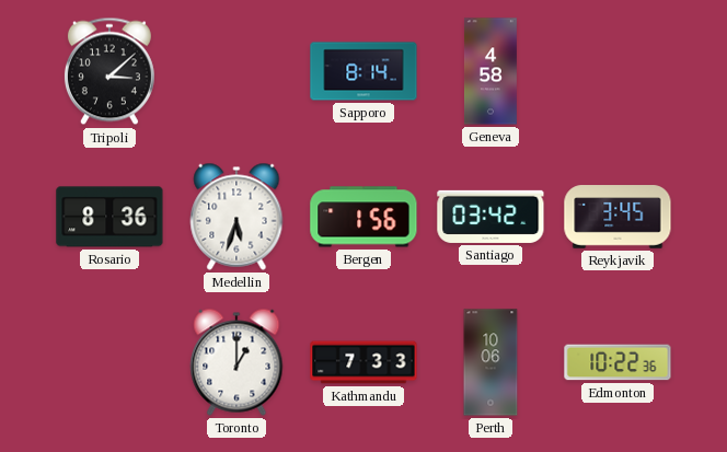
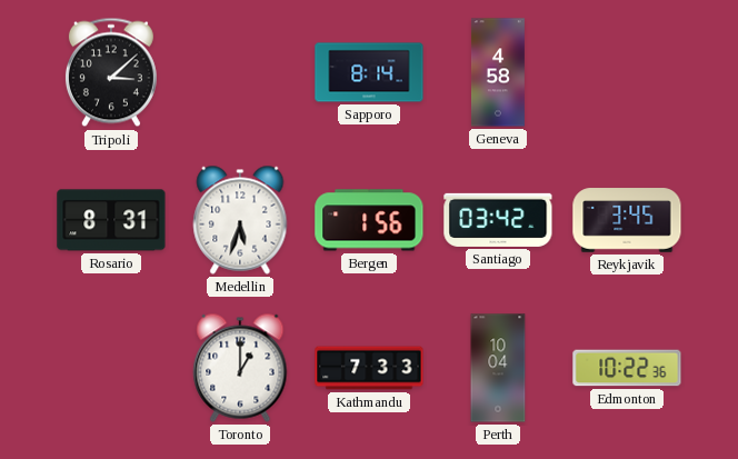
Rosario: 8:36 -> 8:31
Perth: 10:06 -> 10:04
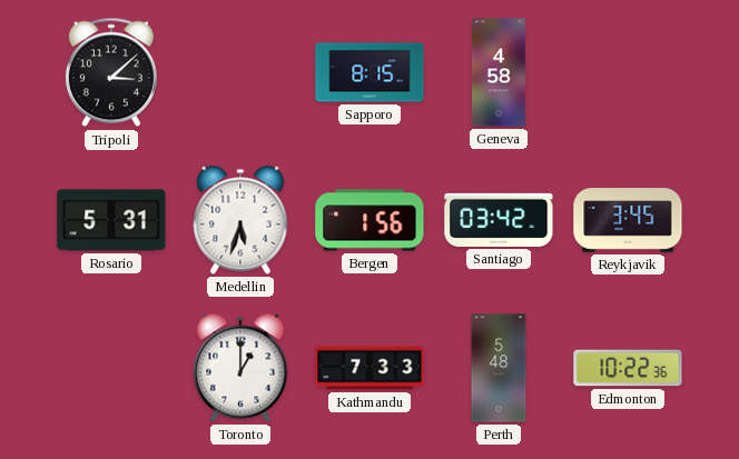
Sapporo: 8:14 -> 8:15
Rosario: 8:31 -> 5:31
Perth: 10:04 -> 5:48
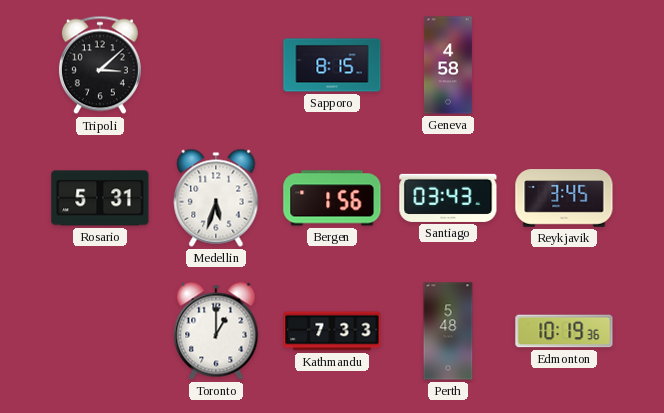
Santiago: 03:42 -> 03:43
Edmonton: 10:22 -> 10:19
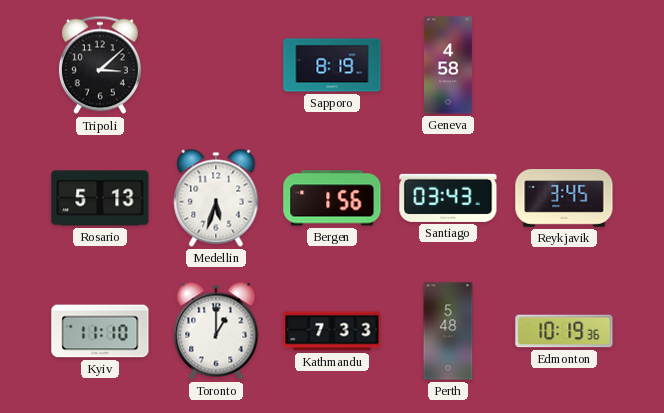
Sapporo: 8:15 -> 8:19
Rosario: 5:31 -> 5:13
Kyiv: none -> 11:10
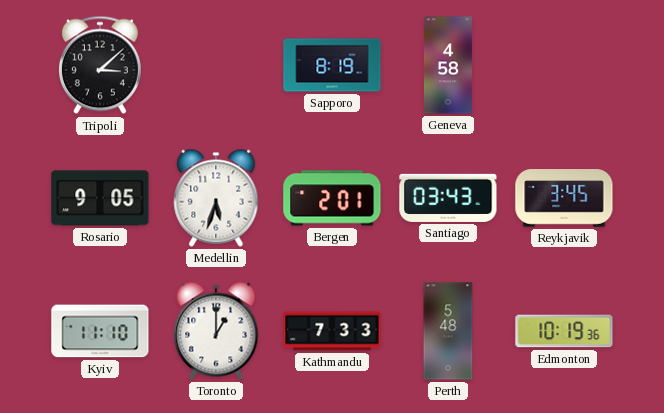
Rosario: 5:13 -> 9:05
Bergen: 1:56 -> 2:01
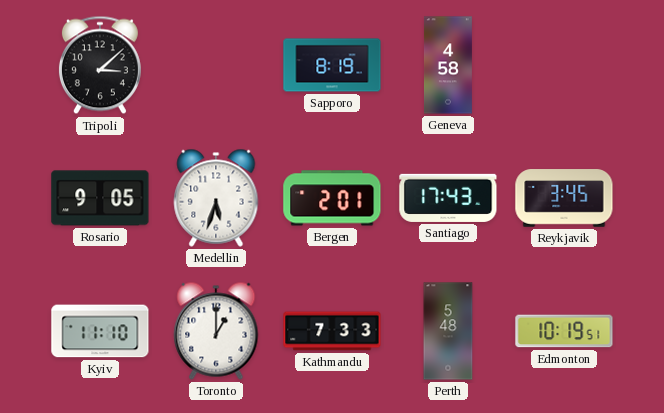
Santiago: 03:43 -> 17:43
Edmonton: 10:19:36 -> 10:19:51
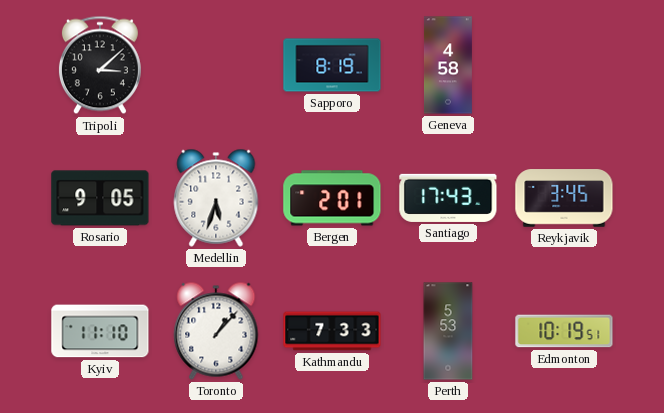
Toronto: 1:00 -> 1:07
Perth: 5:48 -> 5:53
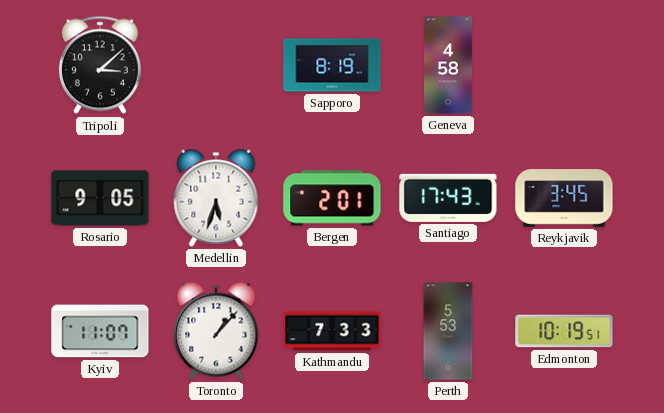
Kyiv: 11:10 -> 11:07
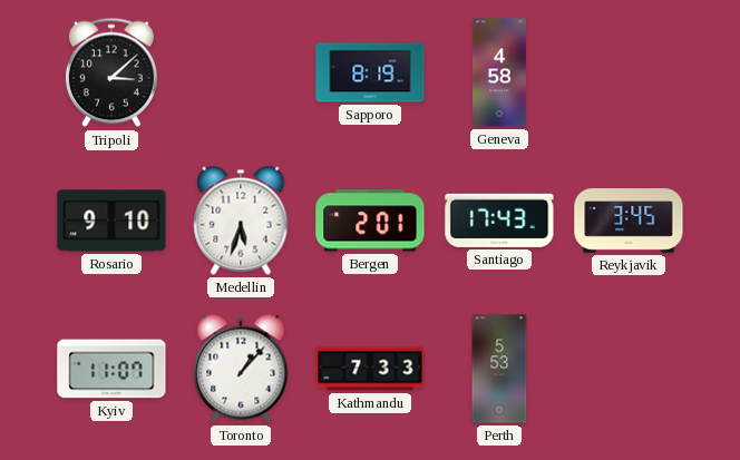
Rosario: 9:05 -> 9:10
Edmonton: 10:19 -> none
